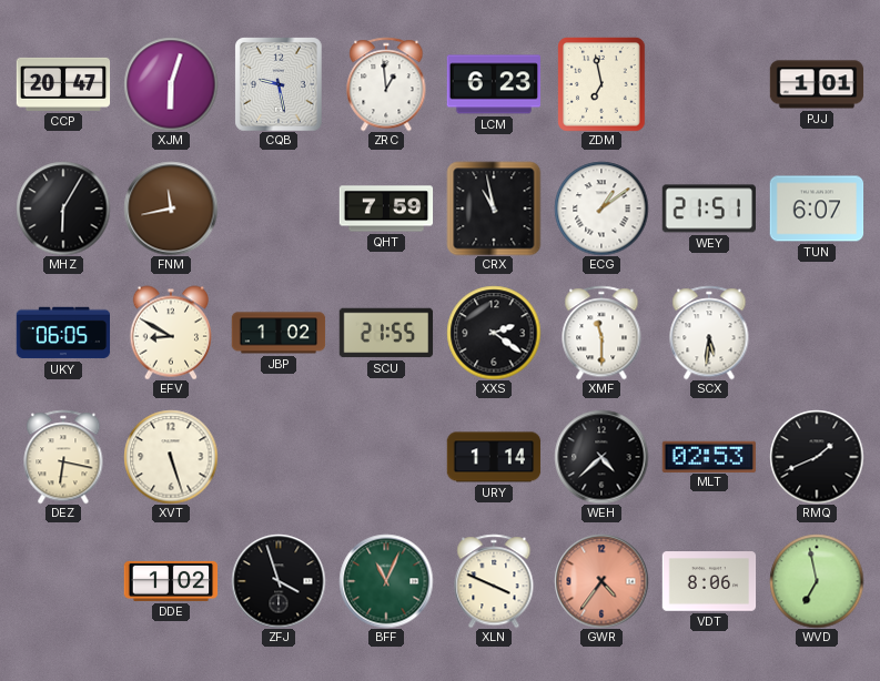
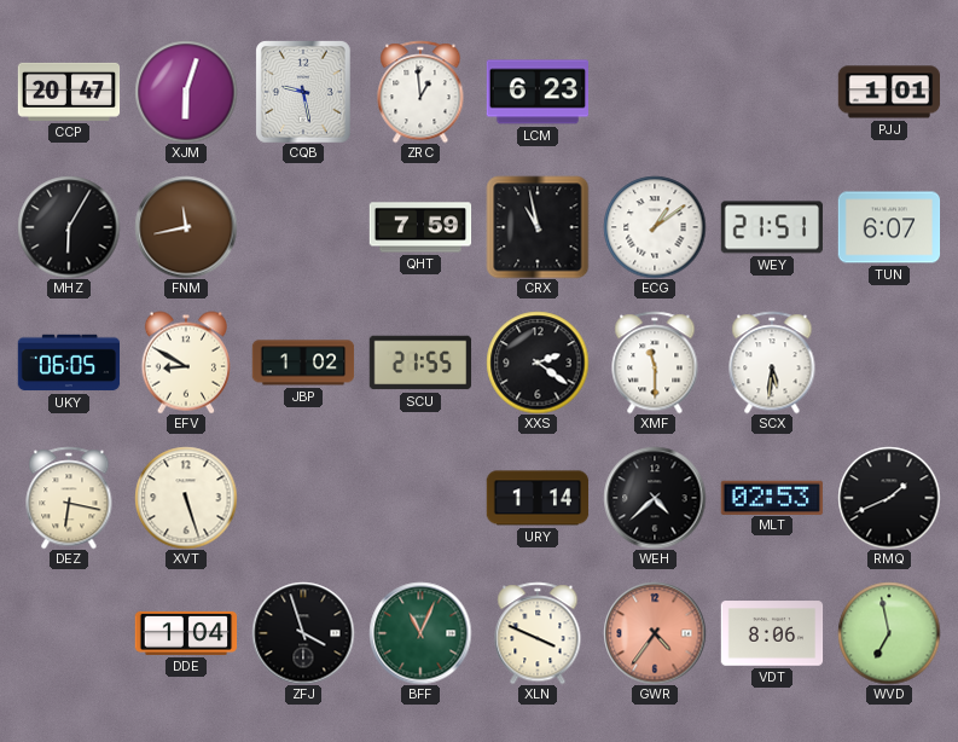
ZDM: 6:58 -> none
DDE: 1:02 -> 1:04
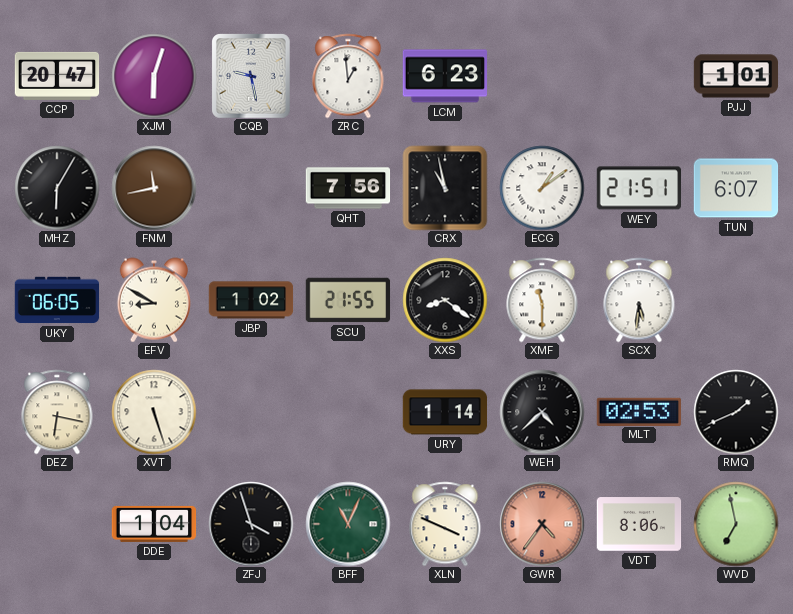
QHT: 7:59 -> 7:56
XXS: 2:21 -> 8:21
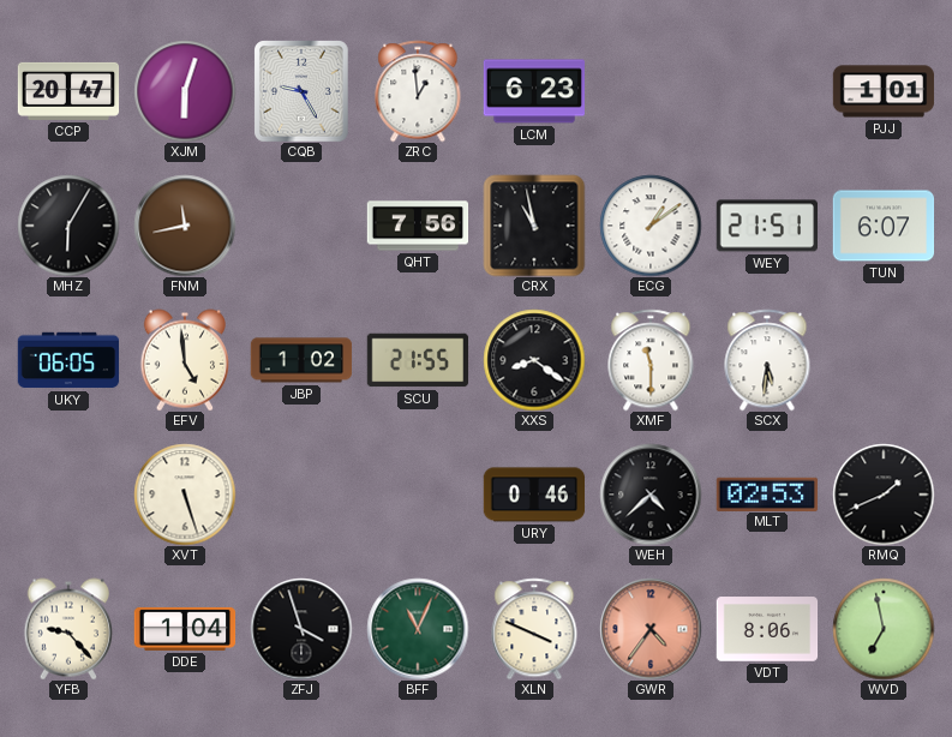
CQB: 9:28 -> 9:25
EFV: 8:50 -> 4:59
DEZ: 6:17 -> none
URY: 1:14 -> 0:46
YFB: none -> 9:23
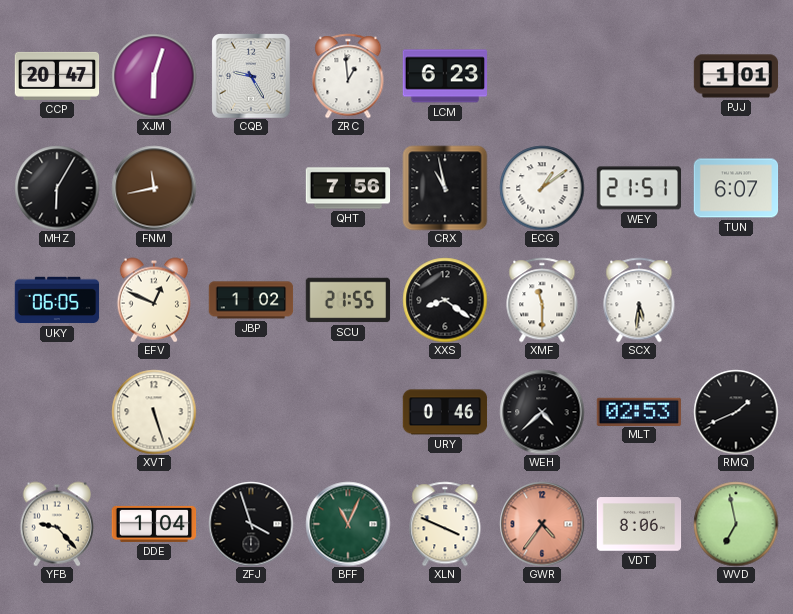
EFV: 4:59 -> 12:49
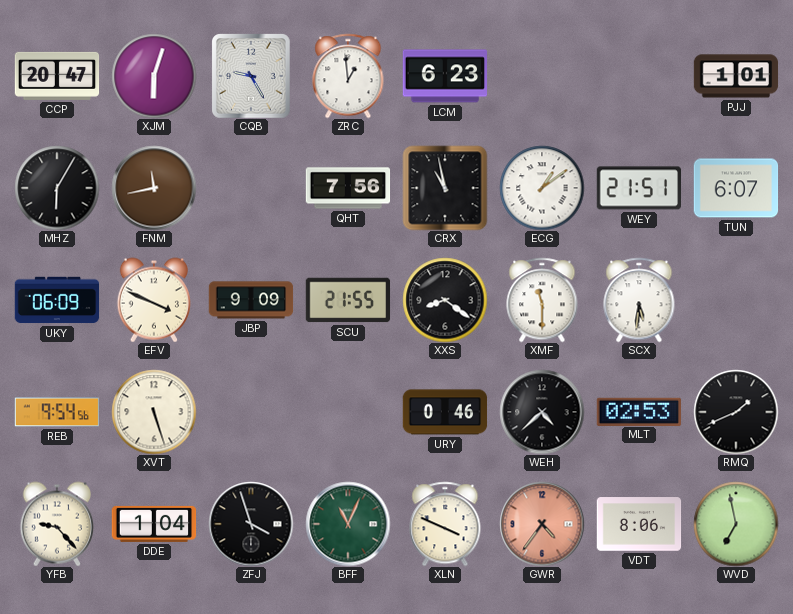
UKY: 06:05 -> 06:09
EFV: 12:49 -> 3:49
JBP: 1:02 -> 9:09
REB: none -> 9:54
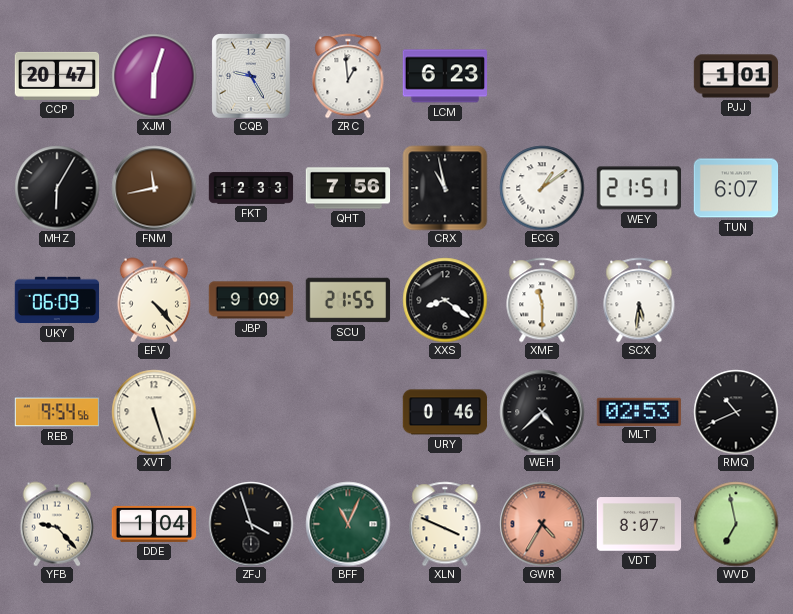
FKT: none -> 12:33
EFV: 3:49 -> 4:23
RMQ: 1:41 -> 10:41
GWR: 4:36 -> 4:35
VDT: 8:06 -> 8:07
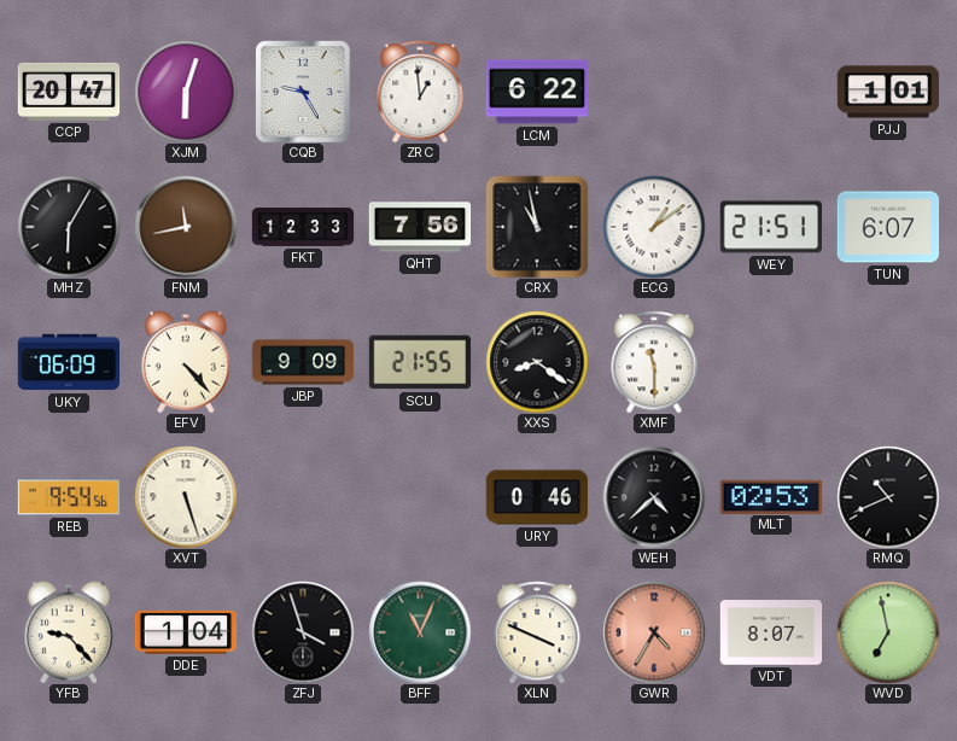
LCM: 6:23 -> 6:22
SCX: 5:31 -> none
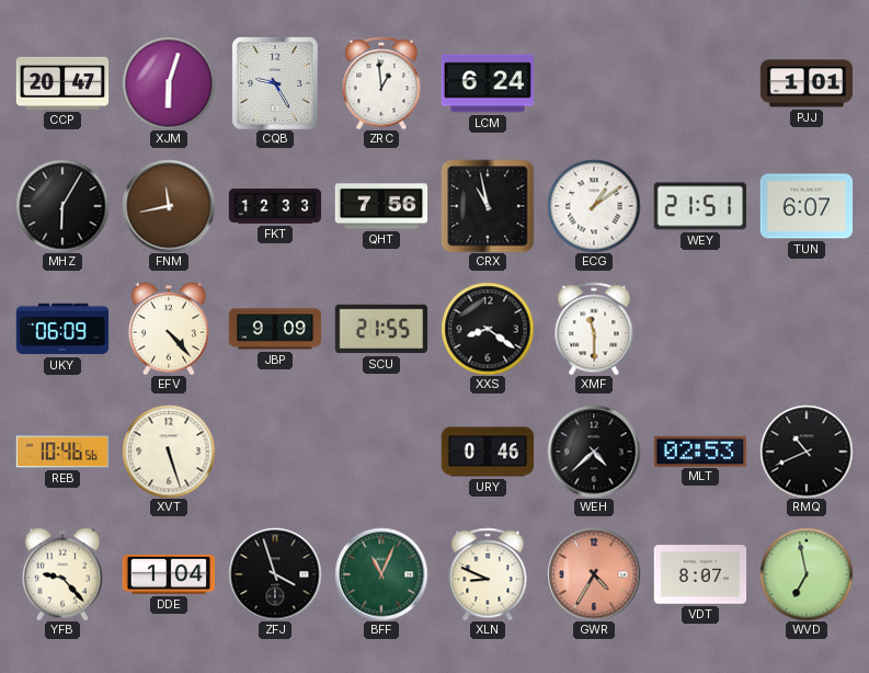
LCM: 6:22 -> 6:24
REB: 9:54 -> 10:46
XLN: 3:49 -> 8:49
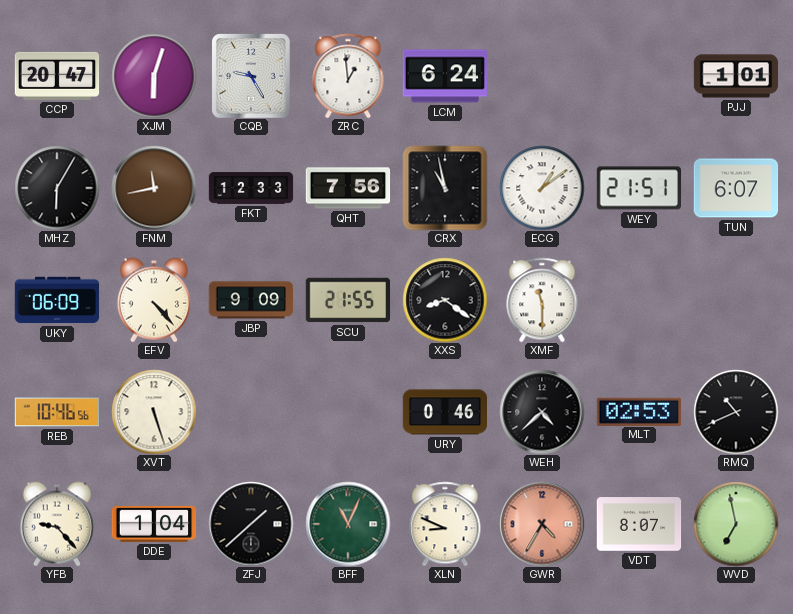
ZFJ: 3:57 -> 1:38
